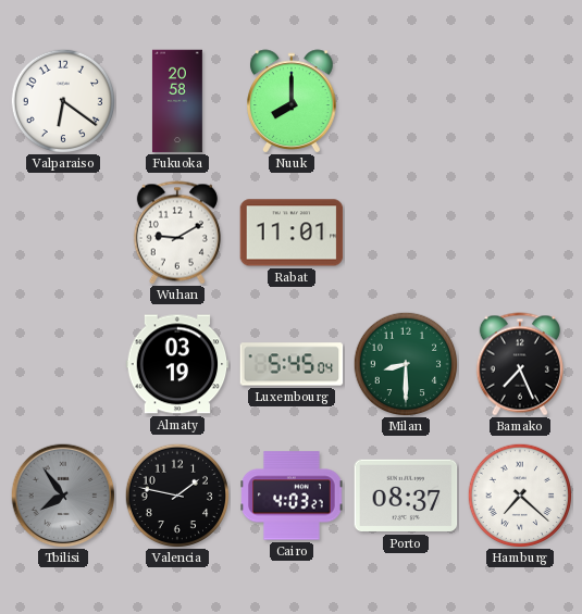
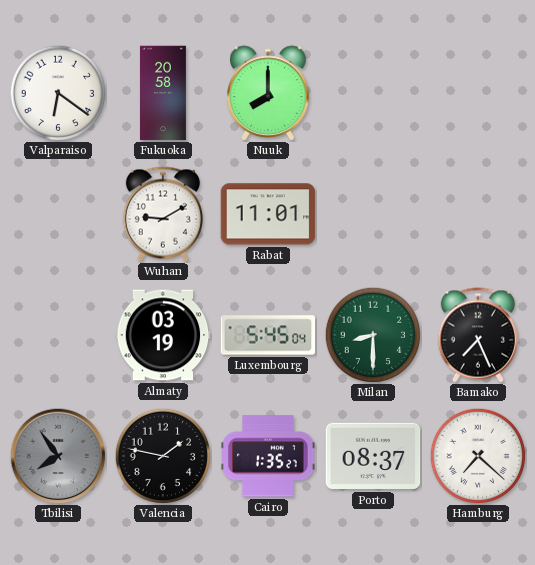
Cairo: 4:03 -> 1:35
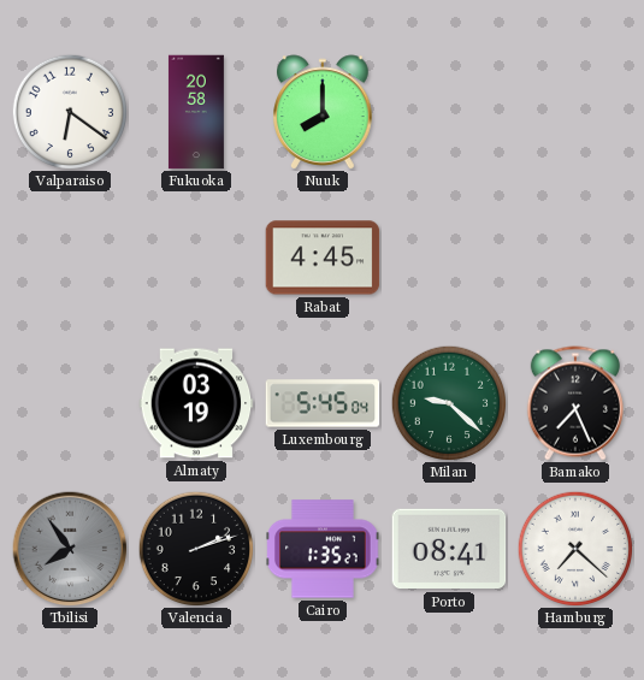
Wuhan: 9:10 -> none
Rabat: 11:01 -> 4:45
Milan: 8:30 -> 9:22
Valencia: 1:47 -> 2:12
Porto: 08:37 -> 08:41
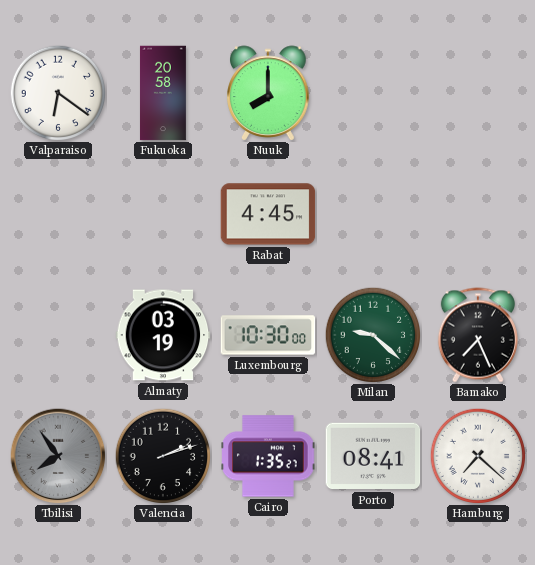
Luxembourg: 5:45 -> 10:30
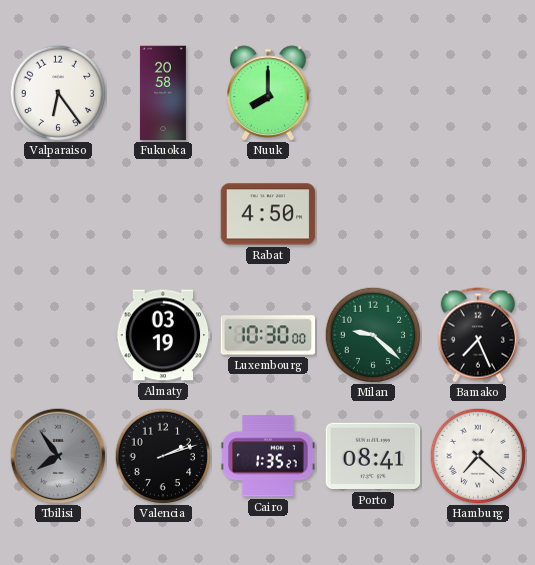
Valparaiso: 6:21 -> 6:24
Rabat: 4:45 -> 4:50
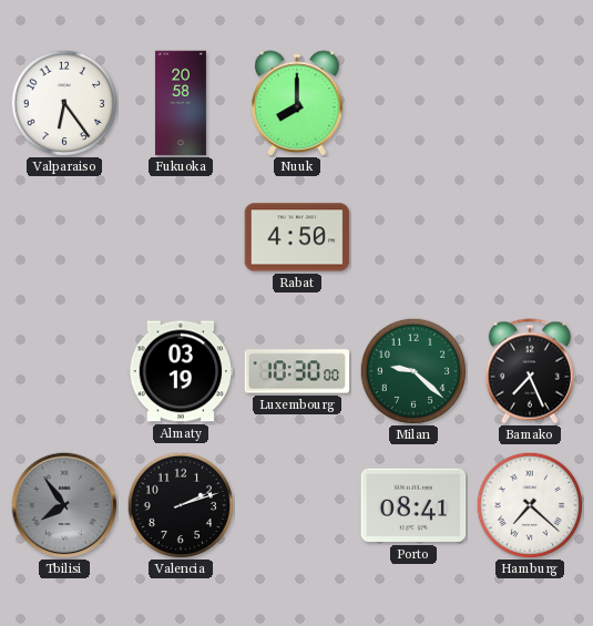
Cairo: 1:35 -> none
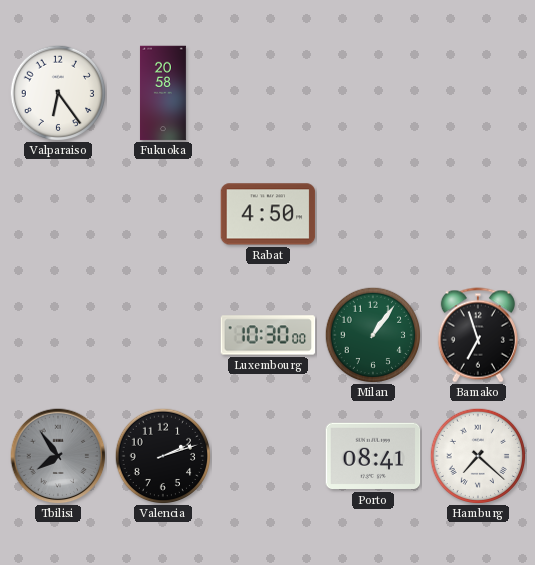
Nuuk: 8:00 -> none
Almaty: 03:19 -> none
Milan: 9:22 -> 1:06
Bamako: 7:26 -> 6:57
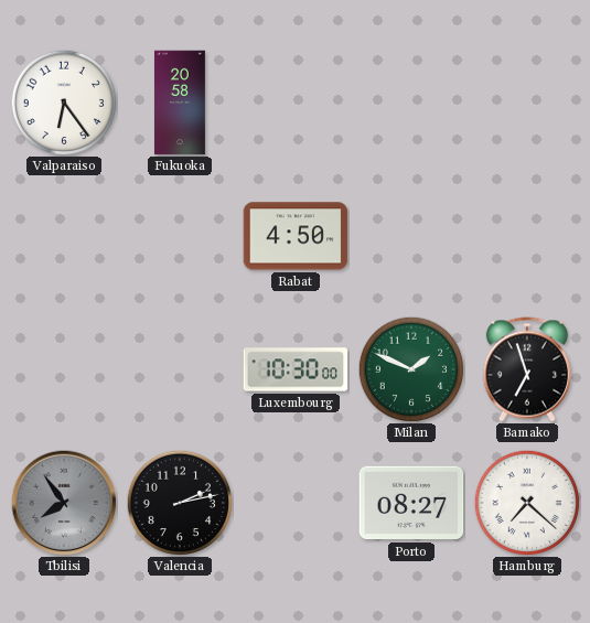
Milan: 1:06 -> 1:49
Valencia: 2:12 -> 2:13
Porto: 08:41 -> 08:27
